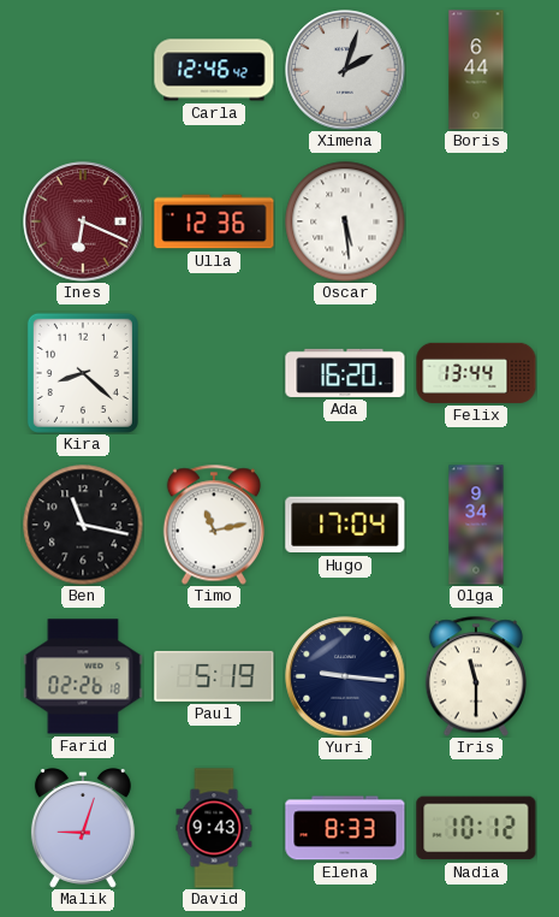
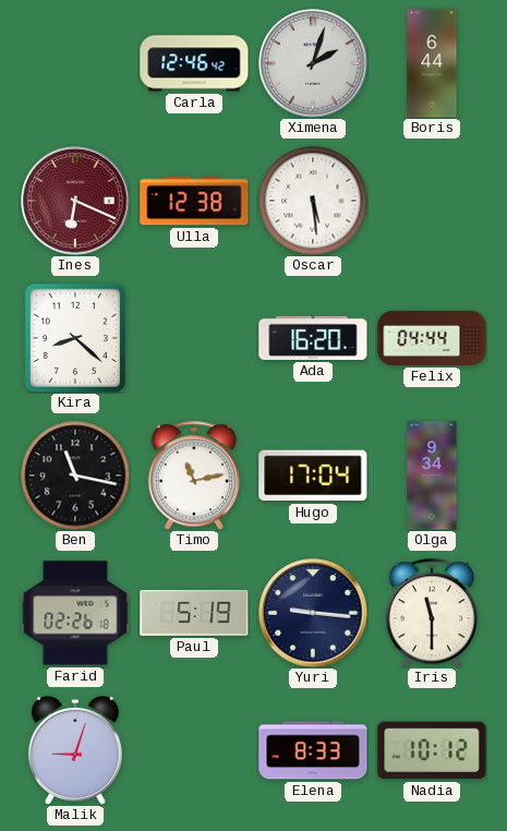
Ulla: 12:36 -> 12:38
Felix: 13:44 -> 04:44
David: 9:43 -> none
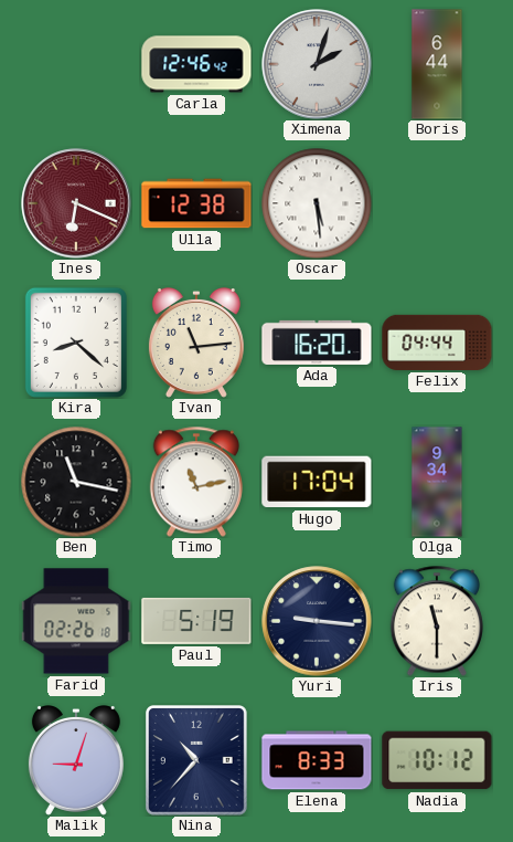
Ivan: none -> 11:14
Nina: none -> 10:37
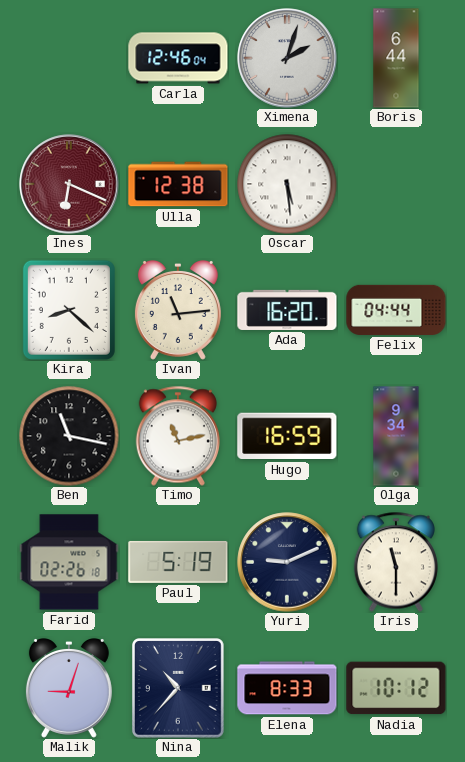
Carla: 12:46:42 -> 12:46:04
Hugo: 17:04 -> 16:59
Yuri: 9:16 -> 9:11
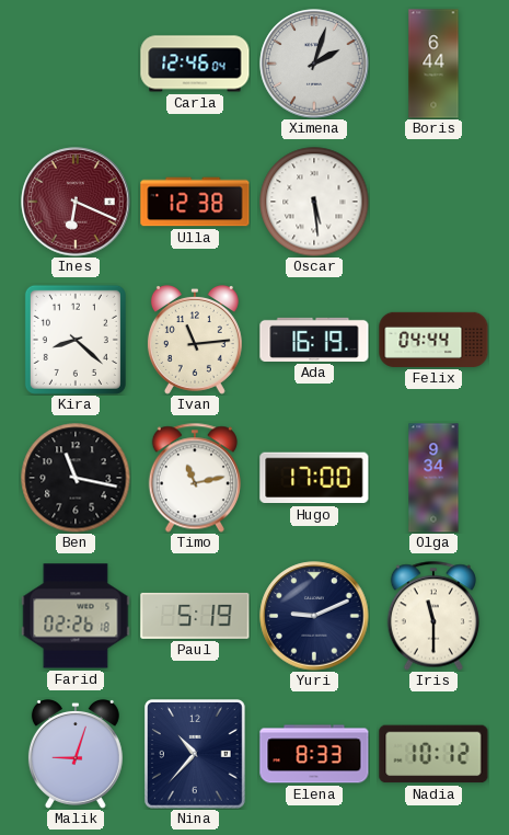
Ada: 16:20 -> 16:19
Hugo: 16:59 -> 17:00
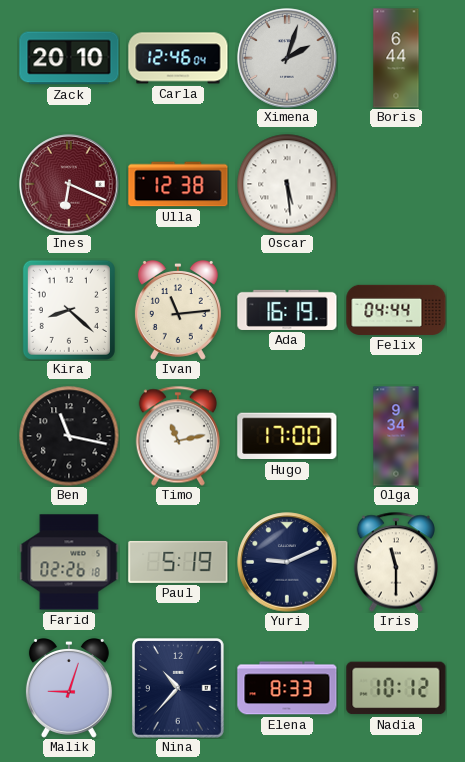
Zack: none -> 20:10
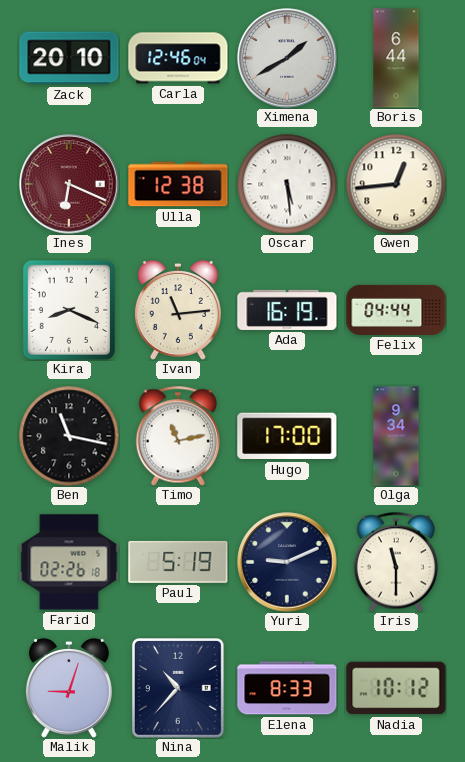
Ximena: 2:03 -> 1:40
Gwen: none -> 12:44
Kira: 8:22 -> 8:19
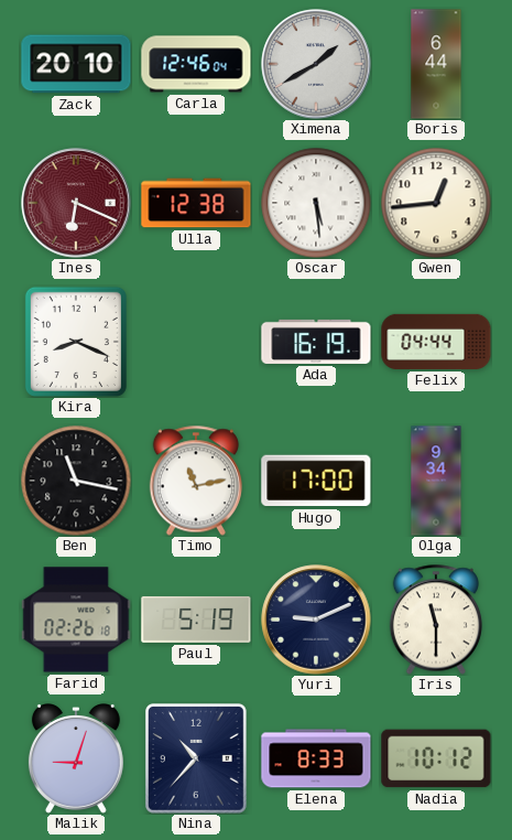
Ivan: 11:14 -> none
